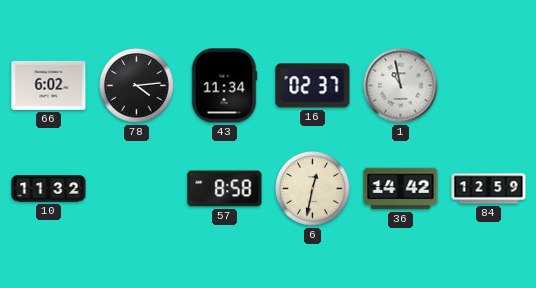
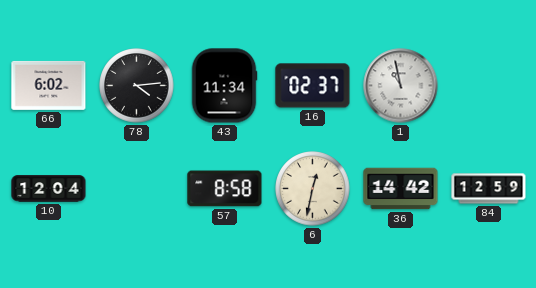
10: 11:32 -> 12:04
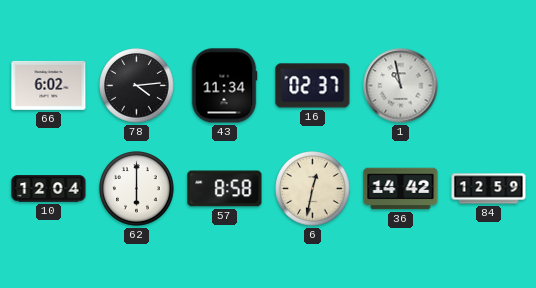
62: none -> 6:00
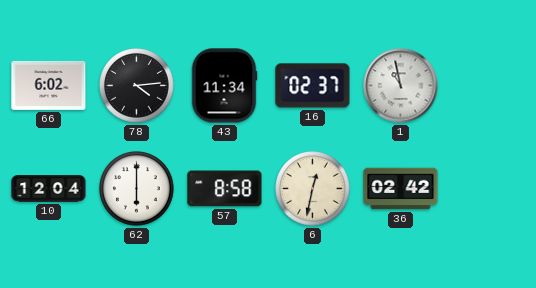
36: 14:42 -> 02:42
84: 12:59 -> none
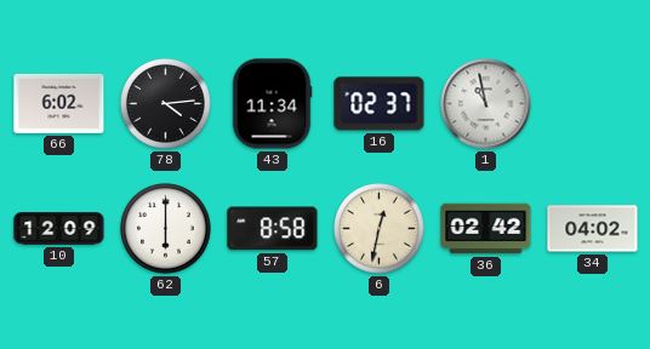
10: 12:04 -> 12:09
34: none -> 04:02
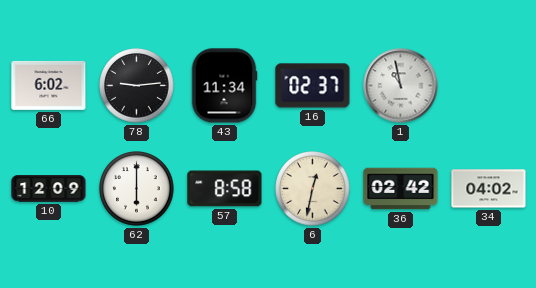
78: 4:14 -> 9:14
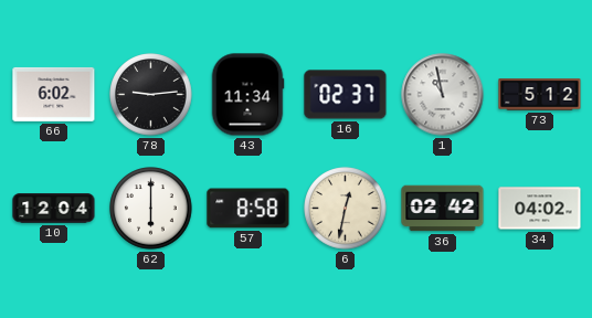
73: none -> 5:12
10: 12:09 -> 12:04
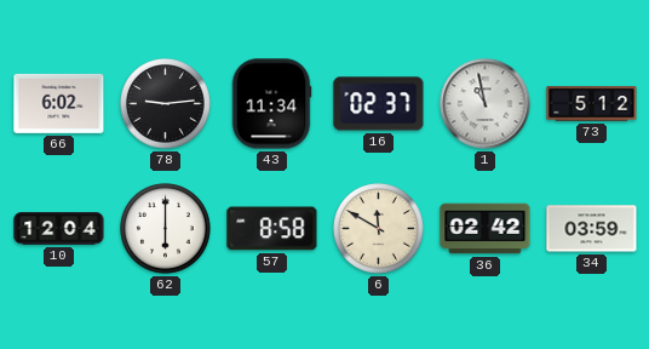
6: 12:32 -> 11:50
34: 04:02 -> 03:59
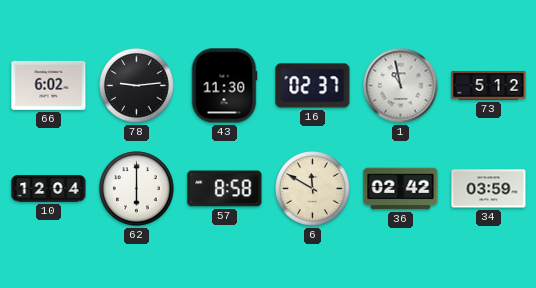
43: 11:34 -> 11:30
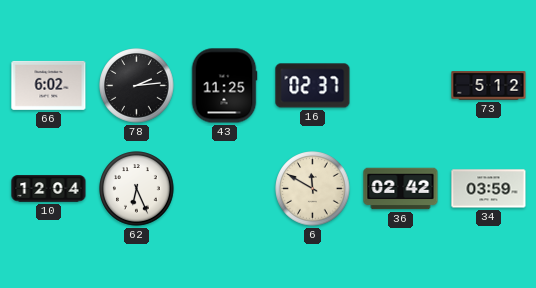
78: 9:14 -> 2:14
43: 11:30 -> 11:25
1: 10:58 -> none
62: 6:00 -> 6:26
57: 8:58 -> none
